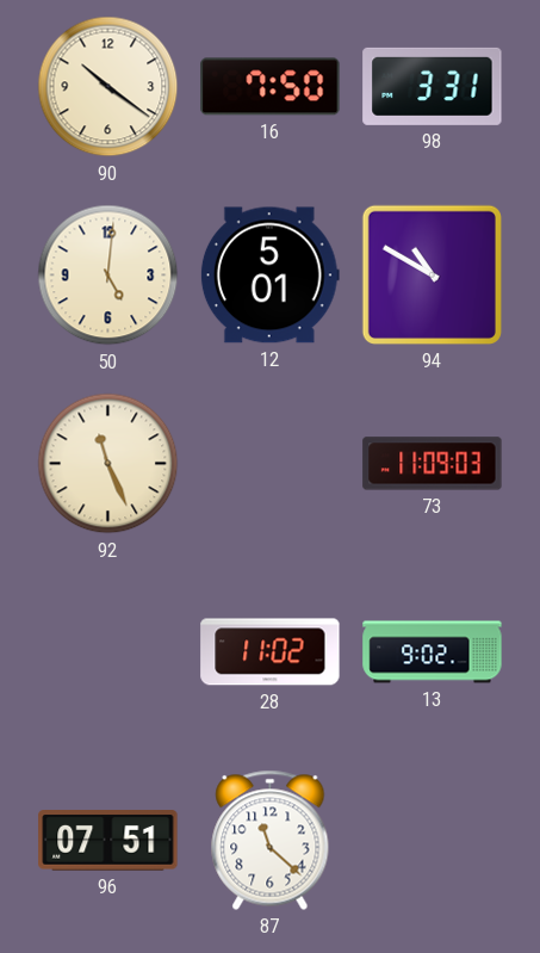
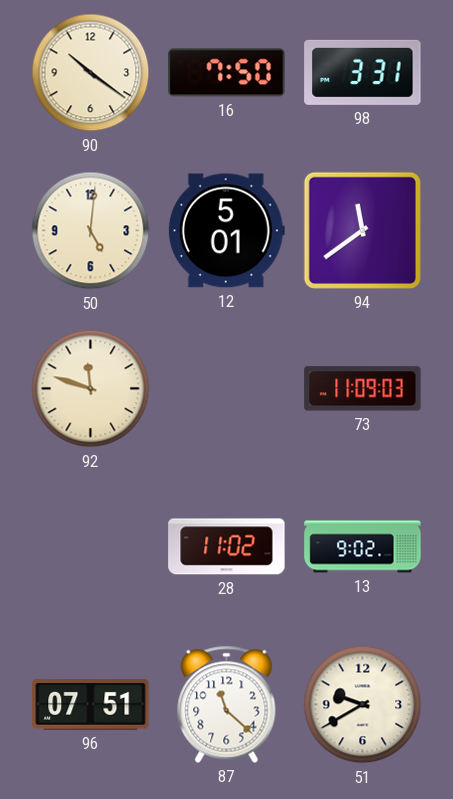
94: 10:50 -> 11:39
92: 11:26 -> 11:48
51: none -> 9:40
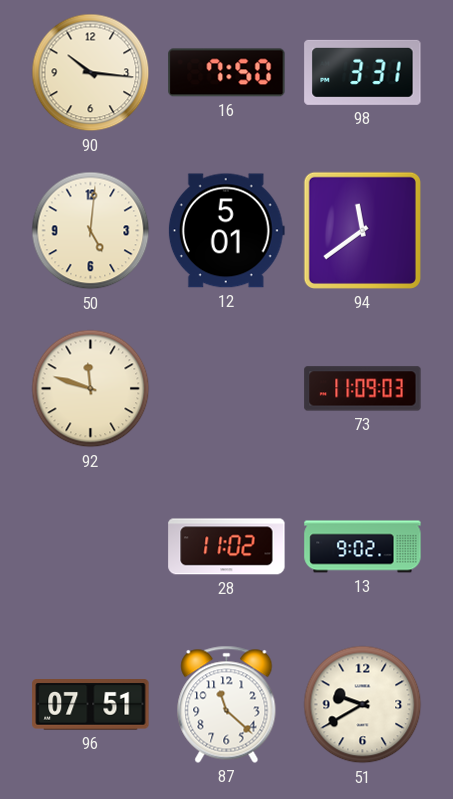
90: 10:21 -> 10:16
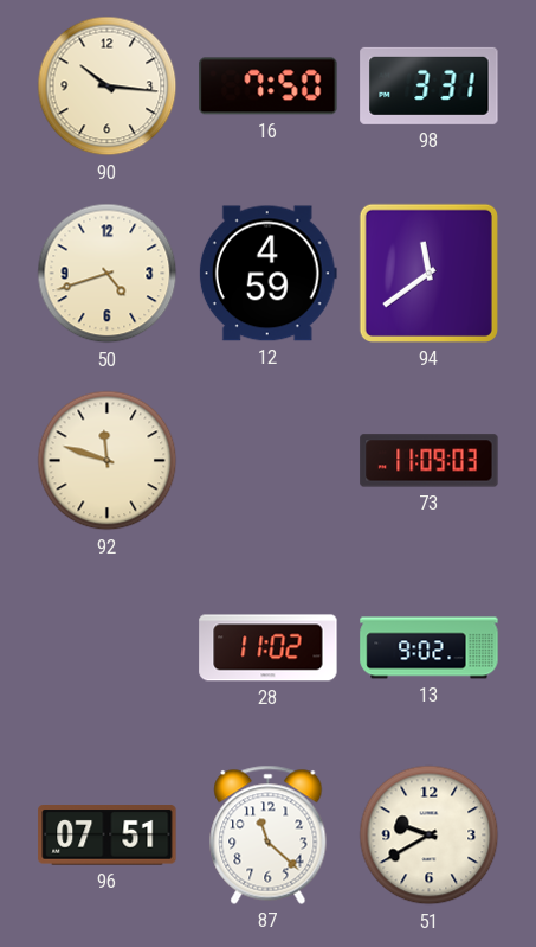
50: 5:01 -> 4:42
12: 5:01 -> 4:59
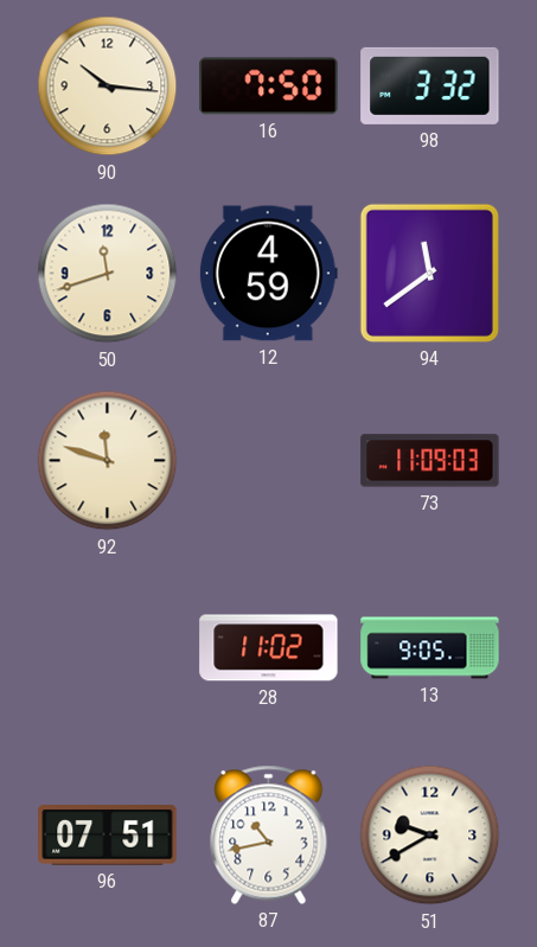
98: 3:31 -> 3:32
50: 4:42 -> 11:42
13: 9:02 -> 9:05
87: 11:22 -> 10:43
